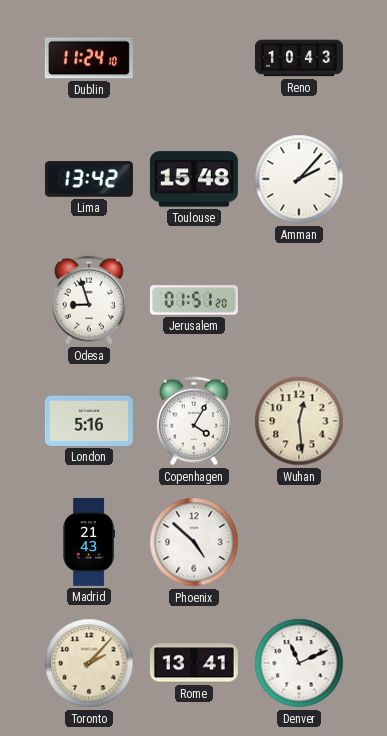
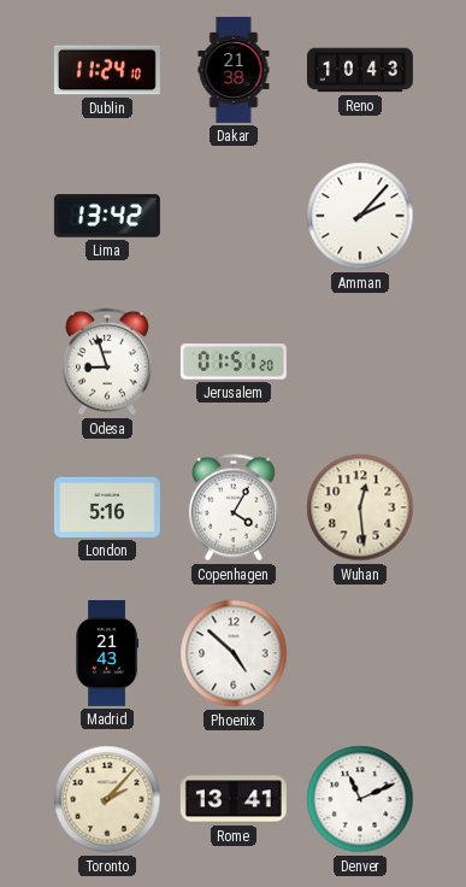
Dakar: none -> 21:38
Toulouse: 15:48 -> none
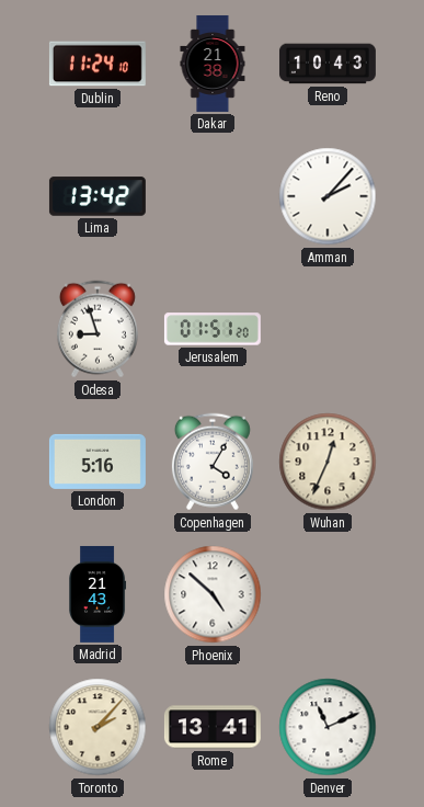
Wuhan: 12:29 -> 12:34
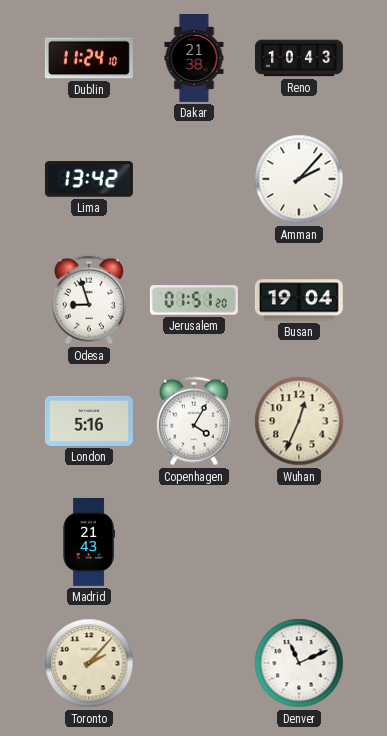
Busan: none -> 19:04
Phoenix: 4:52 -> none
Rome: 13:41 -> none
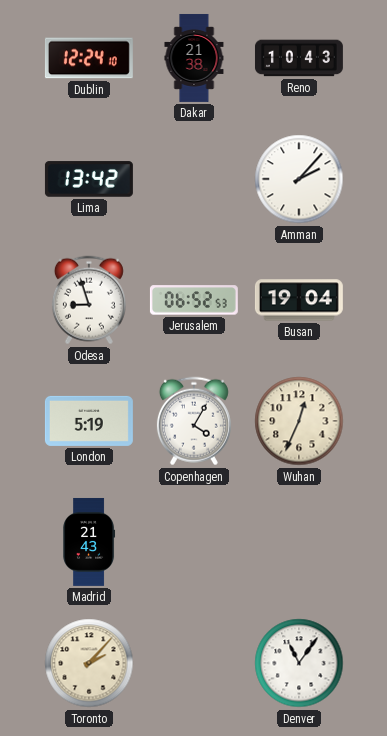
Dublin: 11:24 -> 12:24
Jerusalem: 01:51 -> 06:52
London: 5:16 -> 5:19
Denver: 11:11 -> 11:06
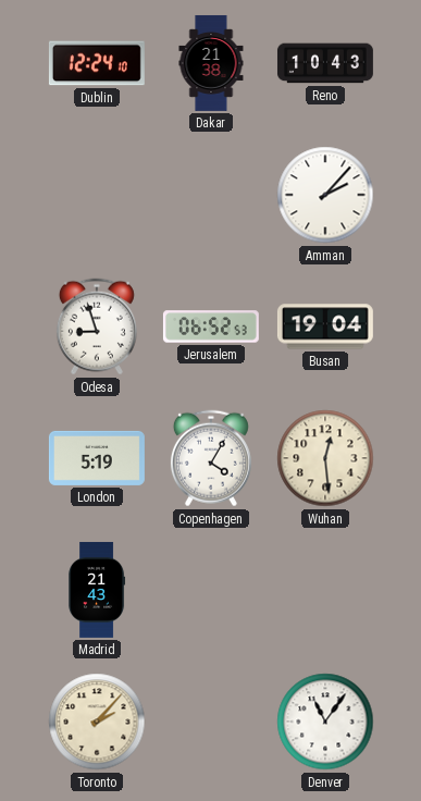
Lima: 13:42 -> none
Wuhan: 12:34 -> 12:29
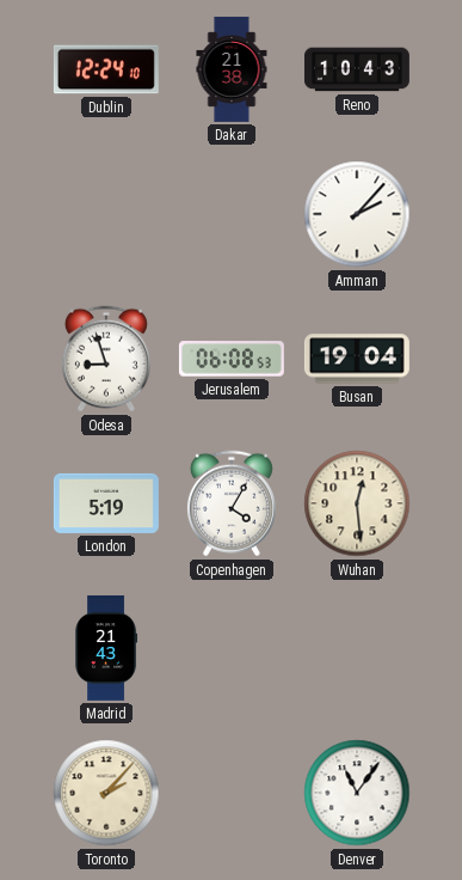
Jerusalem: 06:52 -> 06:08
